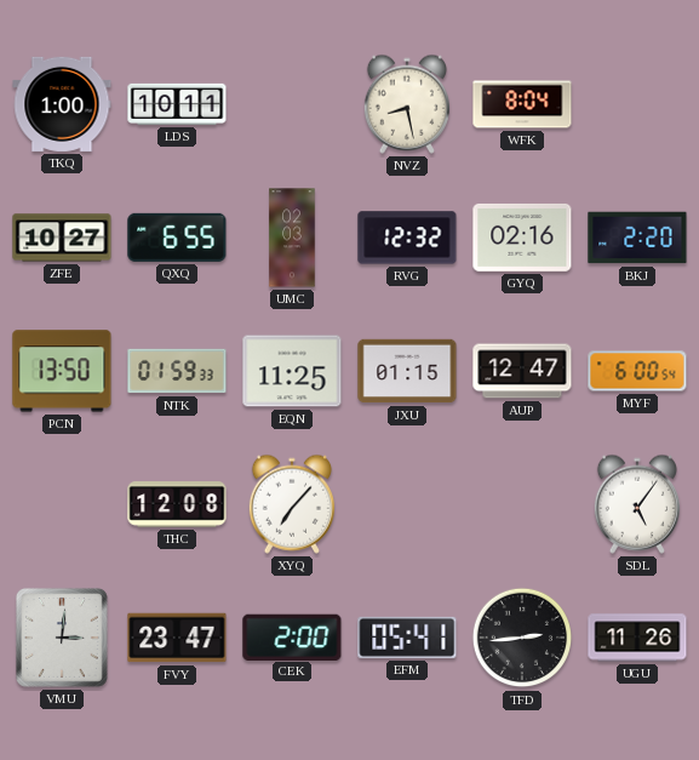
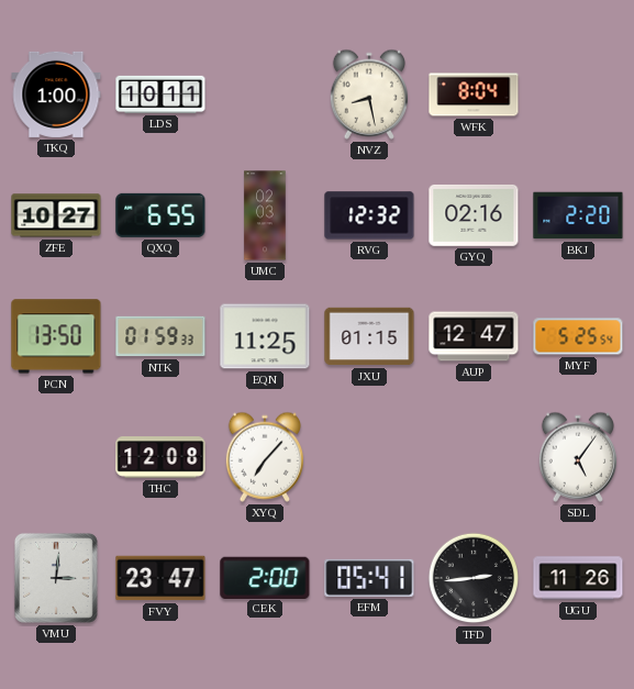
MYF: 6:00 -> 5:25
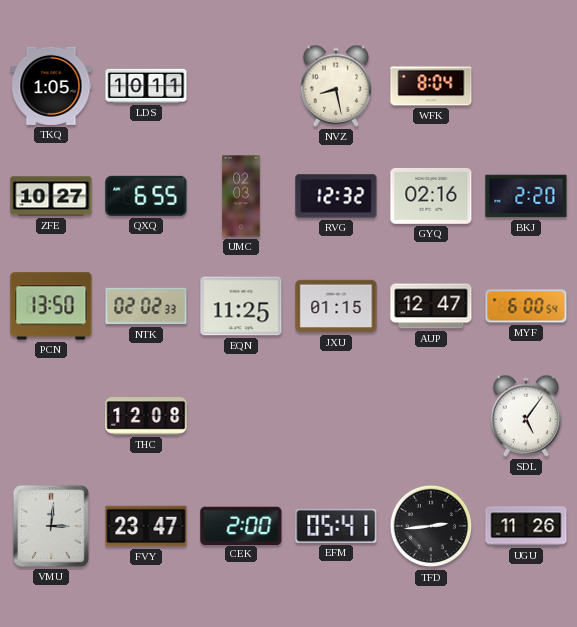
TKQ: 1:00 -> 1:05
NTK: 01:59 -> 02:02
MYF: 5:25 -> 6:00
XYQ: 7:07 -> none
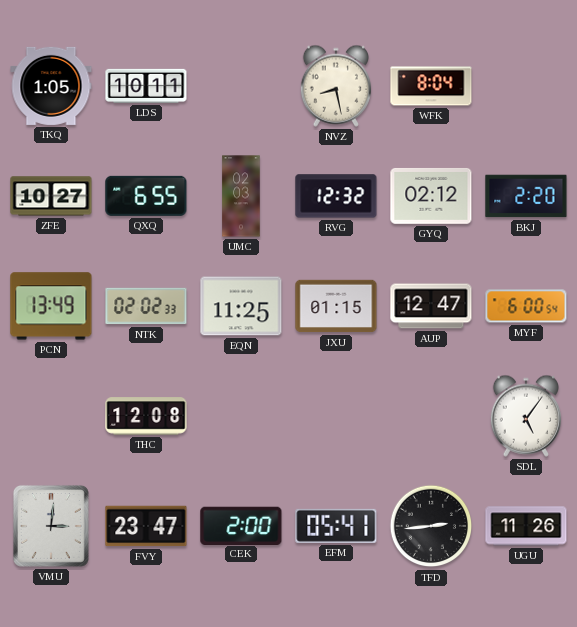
GYQ: 02:16 -> 02:12
PCN: 13:50 -> 13:49
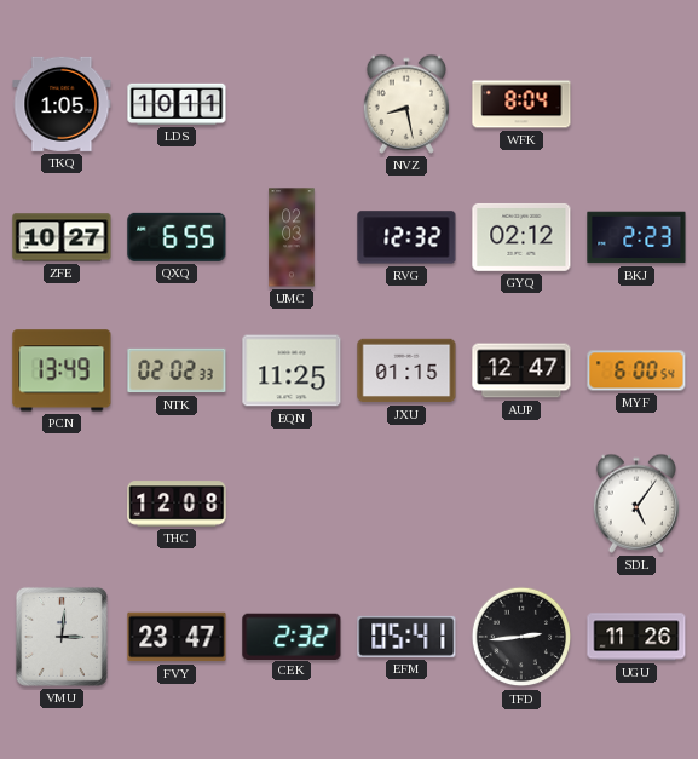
BKJ: 2:20 -> 2:23
CEK: 2:00 -> 2:32
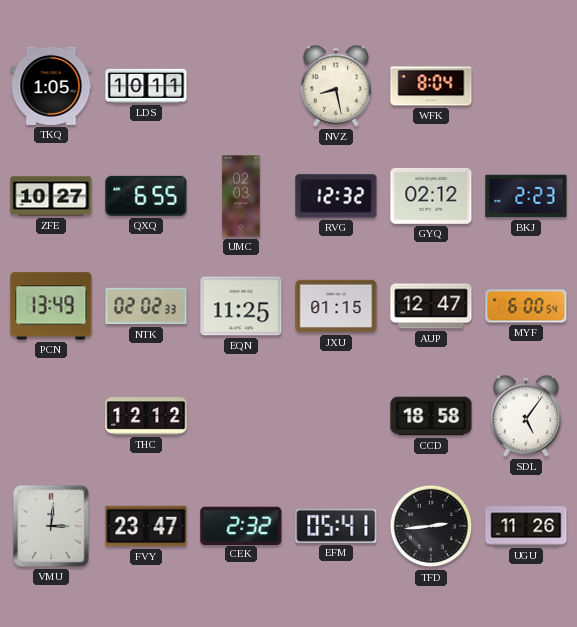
THC: 12:08 -> 12:12
CCD: none -> 18:58
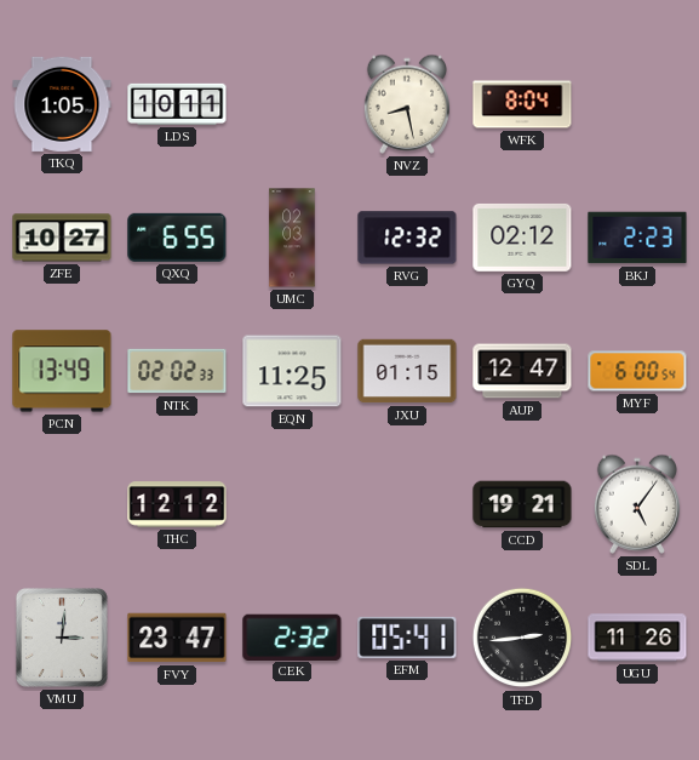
CCD: 18:58 -> 19:21
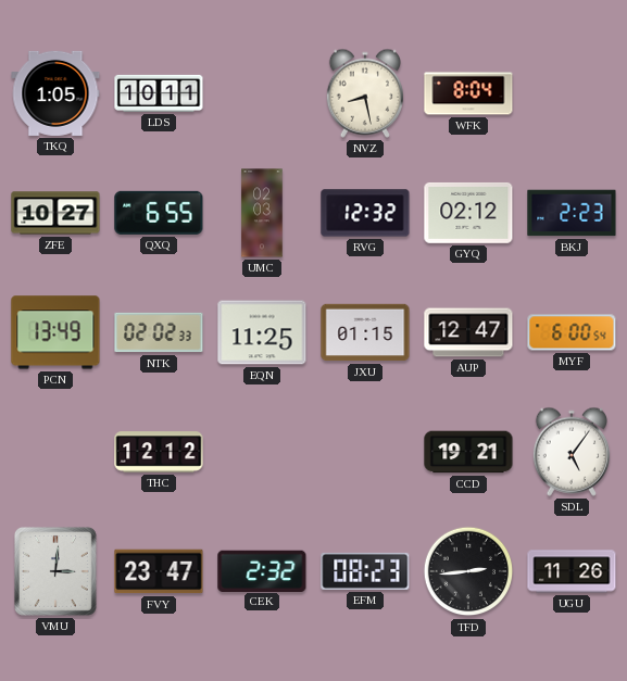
EFM: 05:41 -> 08:23
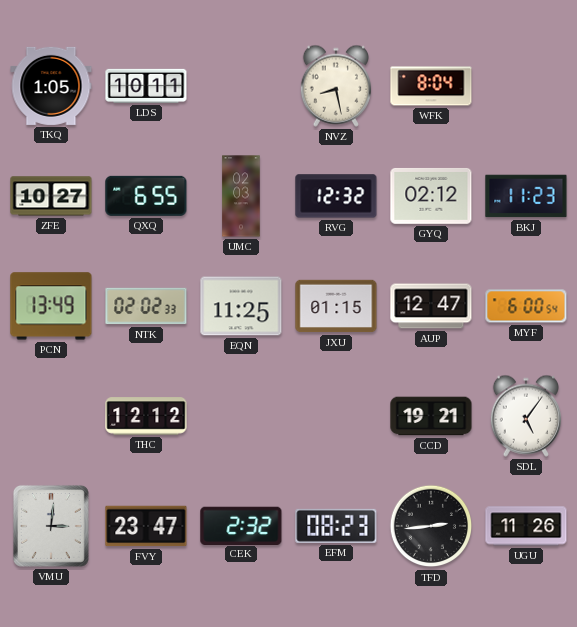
BKJ: 2:23 -> 11:23
